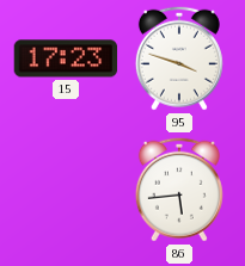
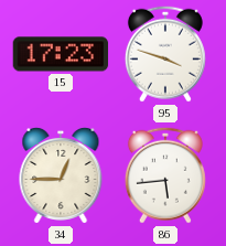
34: none -> 12:45
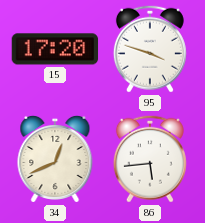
15: 17:23 -> 17:20
34: 12:45 -> 12:41
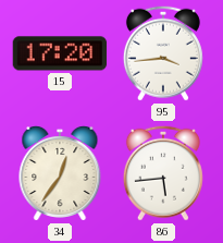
95: 3:48 -> 3:44
34: 12:41 -> 12:36
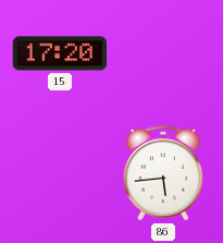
95: 3:44 -> none
34: 12:36 -> none
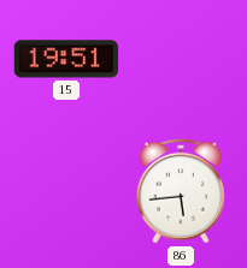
15: 17:20 -> 19:51
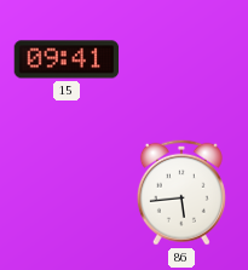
15: 19:51 -> 09:41
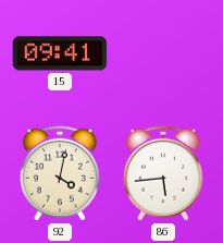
92: none -> 4:02
